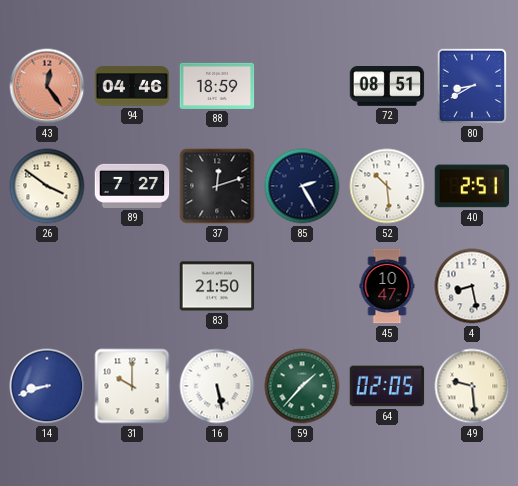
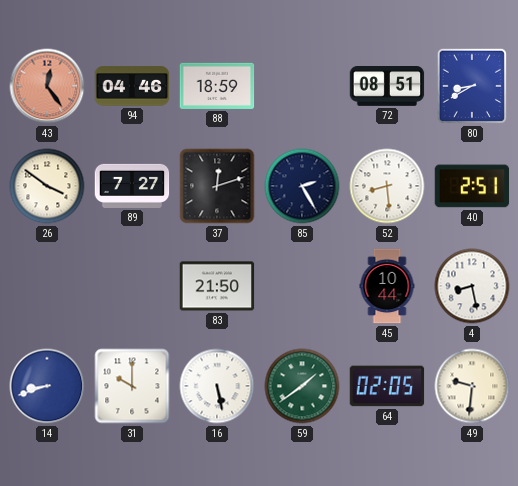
52: 10:29 -> 8:29
45: 10:47 -> 10:44
59: 1:37 -> 1:39
49: 9:29 -> 9:31
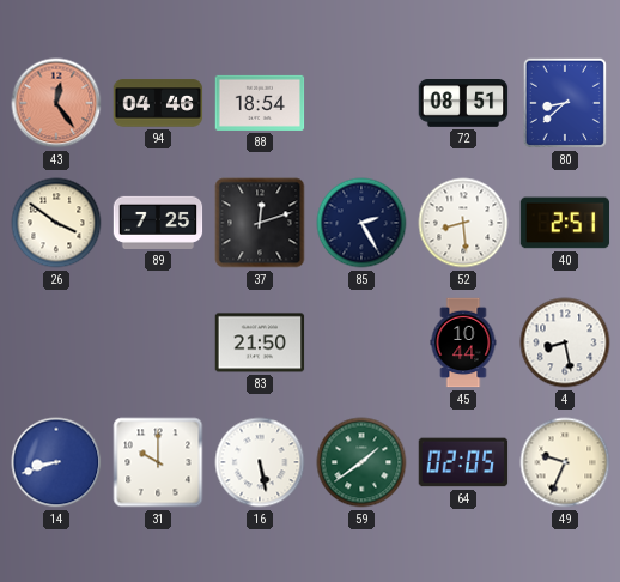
88: 18:59 -> 18:54
80: 8:40 -> 8:38
89: 7:27 -> 7:25
49: 9:31 -> 9:34
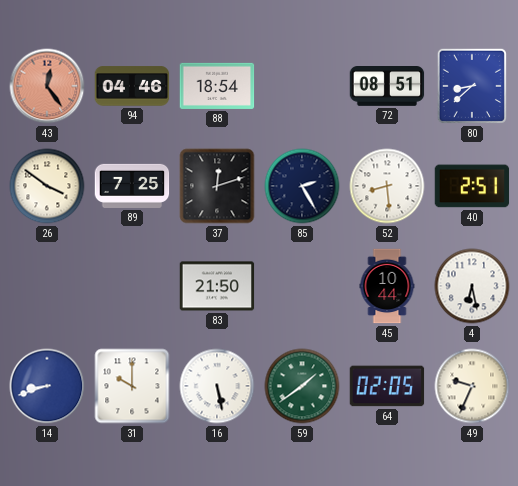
4: 8:28 -> 6:28
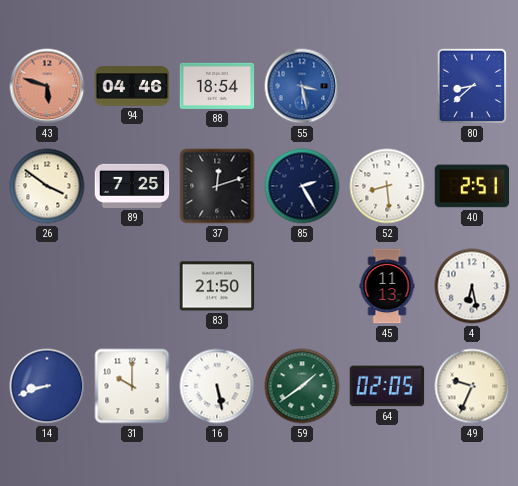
43: 12:24 -> 5:48
55: none -> 3:28
72: 08:51 -> none
45: 10:44 -> 11:13
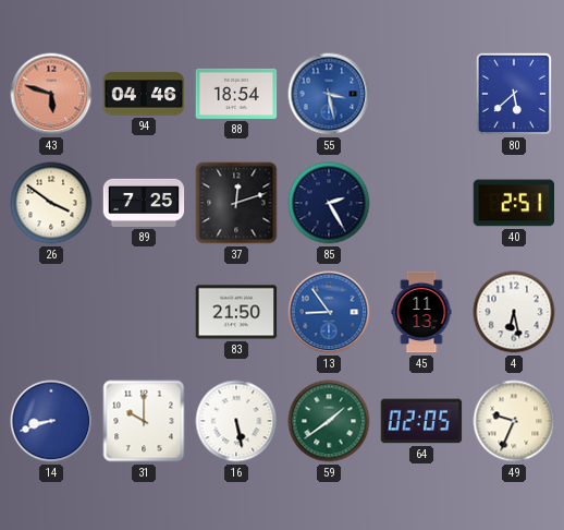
80: 8:38 -> 5:38
52: 8:29 -> none
13: none -> 8:54
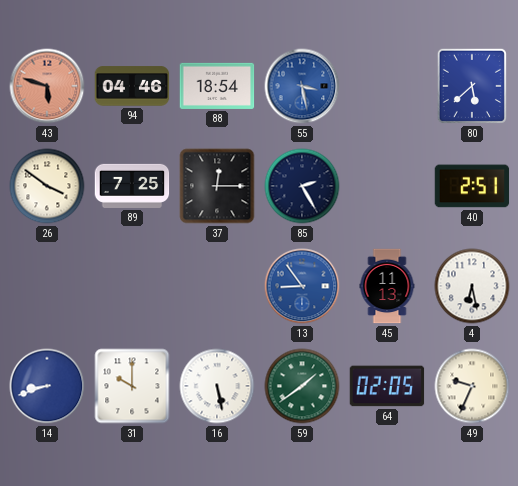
37: 12:12 -> 12:15
83: 21:50 -> none
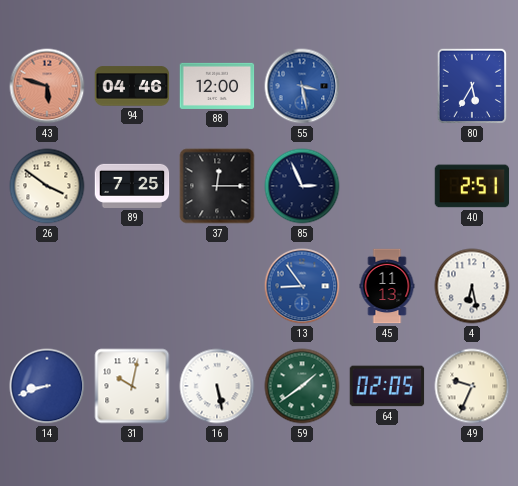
88: 18:54 -> 12:00
80: 5:38 -> 5:35
85: 2:25 -> 2:56
31: 10:00 -> 10:02
